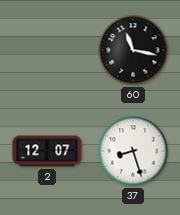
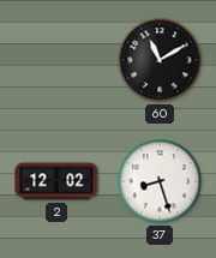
60: 11:17 -> 11:10
2: 12:07 -> 12:02
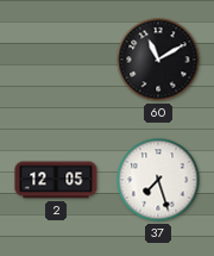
2: 12:02 -> 12:05
37: 8:27 -> 7:27
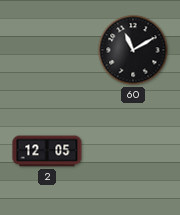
37: 7:27 -> none
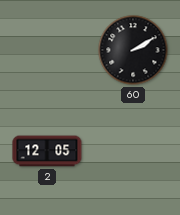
60: 11:10 -> 2:10
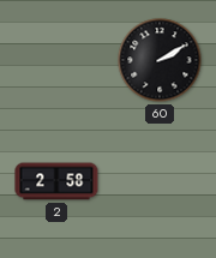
2: 12:05 -> 2:58
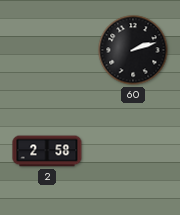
60: 2:10 -> 2:12
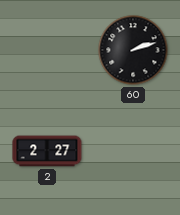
2: 2:58 -> 2:27
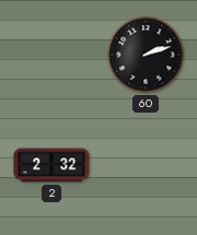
2: 2:27 -> 2:32
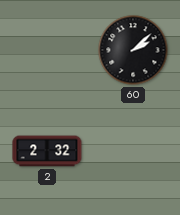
60: 2:12 -> 2:08
